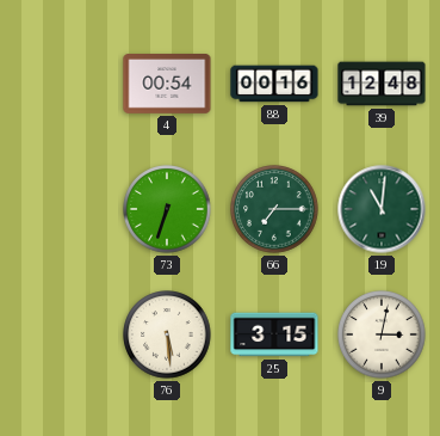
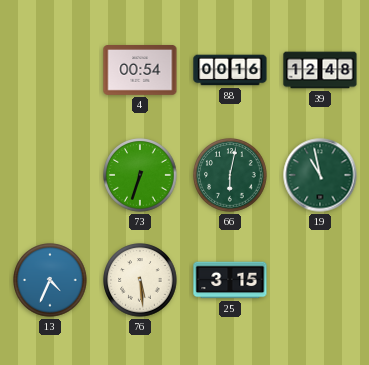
66: 7:15 -> 6:02
19: 11:01 -> 10:58
13: none -> 4:34
9: 3:02 -> none
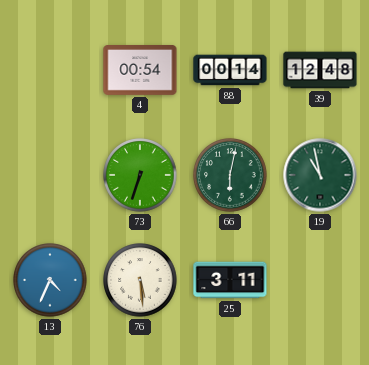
88: 00:16 -> 00:14
25: 3:15 -> 3:11
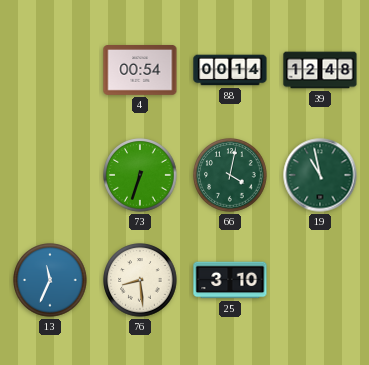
66: 6:02 -> 4:02
13: 4:34 -> 11:34
76: 5:29 -> 8:29
25: 3:11 -> 3:10
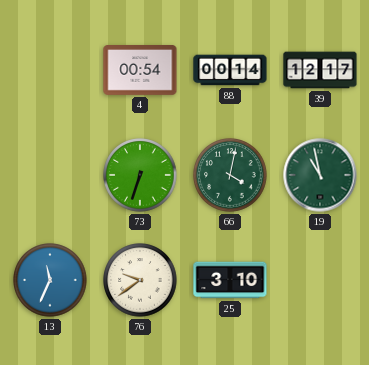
39: 12:48 -> 12:17
76: 8:29 -> 9:39
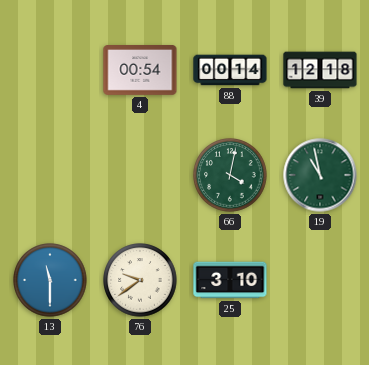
39: 12:17 -> 12:18
73: 6:33 -> none
13: 11:34 -> 11:30
